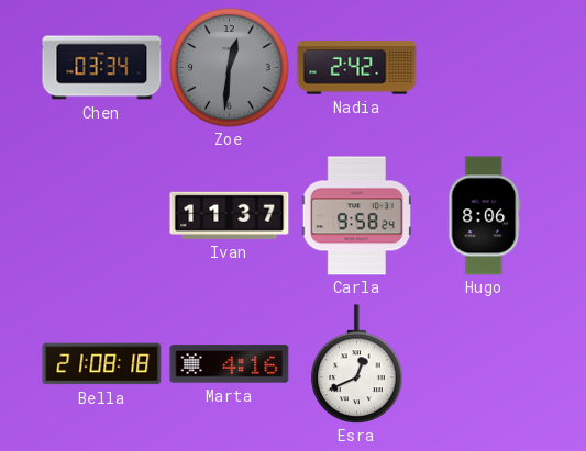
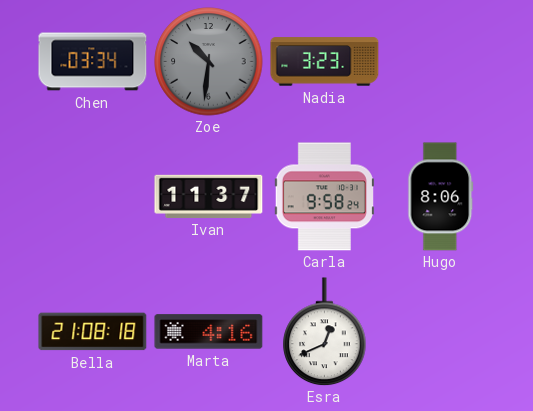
Zoe: 12:31 -> 10:31
Nadia: 2:42 -> 3:23
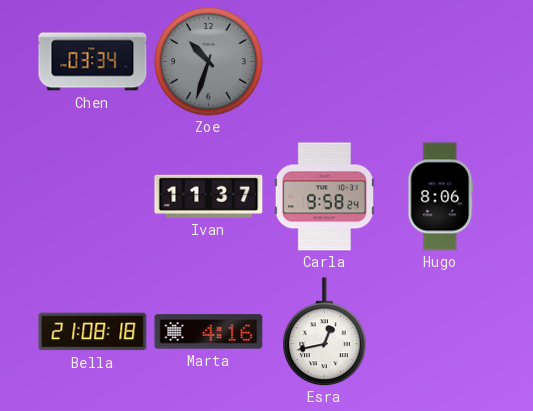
Zoe: 10:31 -> 10:33
Nadia: 3:23 -> none
Esra: 12:41 -> 12:43
